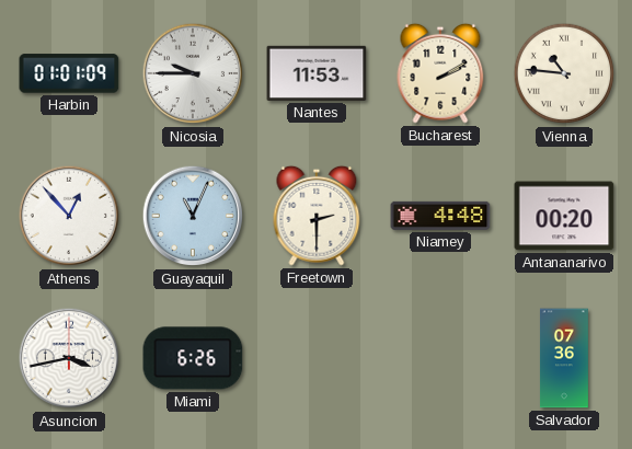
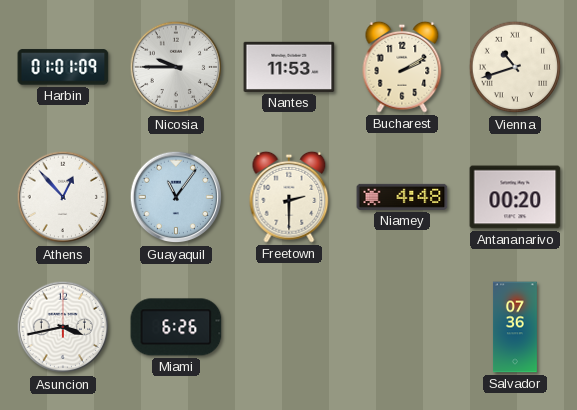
Vienna: 10:46 -> 10:42
Guayaquil: 11:04 -> 11:06
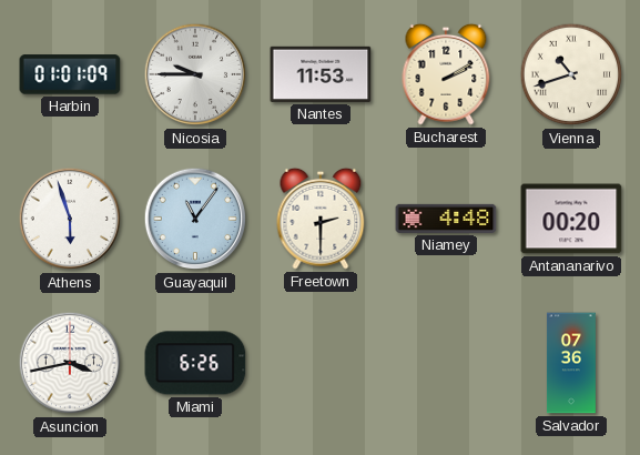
Athens: 12:53 -> 5:57
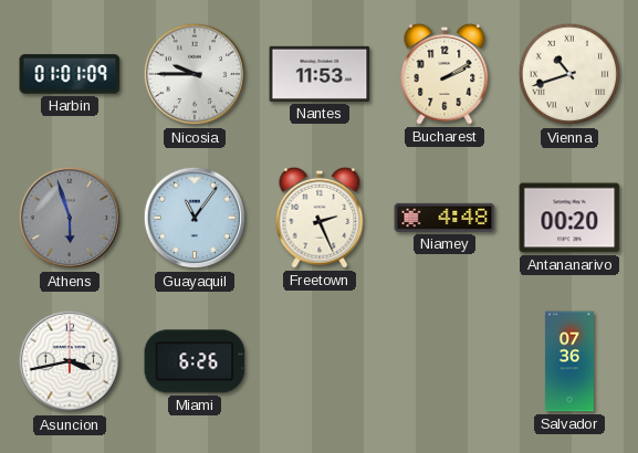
Athens dial: white -> grey
Freetown: 2:30 -> 2:26
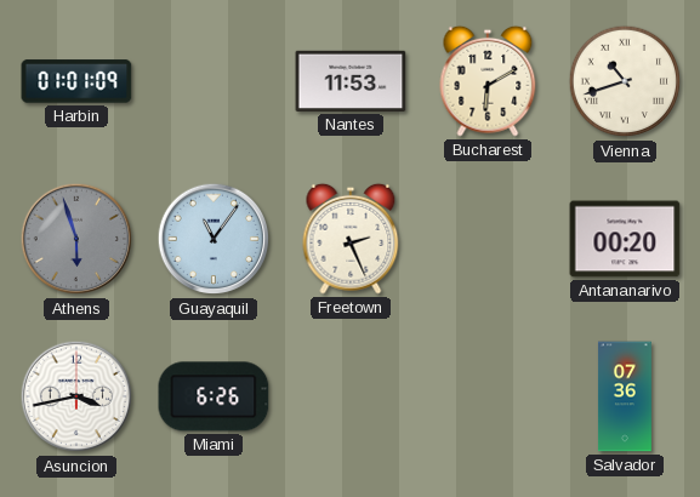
Nicosia: 9:45 -> none
Bucharest: 2:10 -> 6:10
Niamey: 4:48 -> none
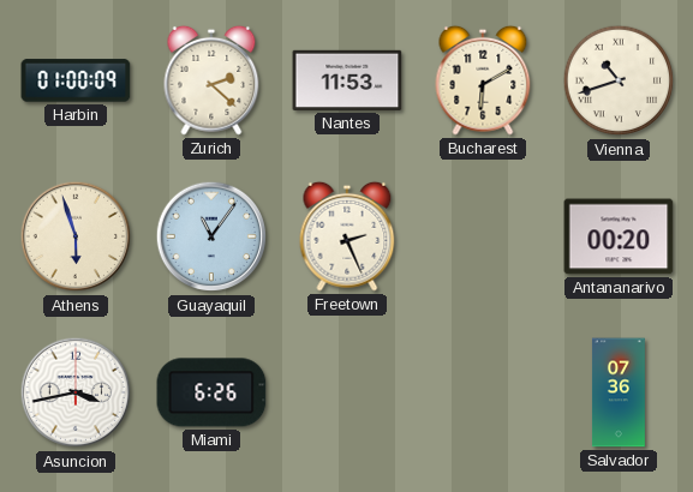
Harbin: 01:01 -> 01:00
Zurich: none -> 2:22
Athens dial: grey -> cream
